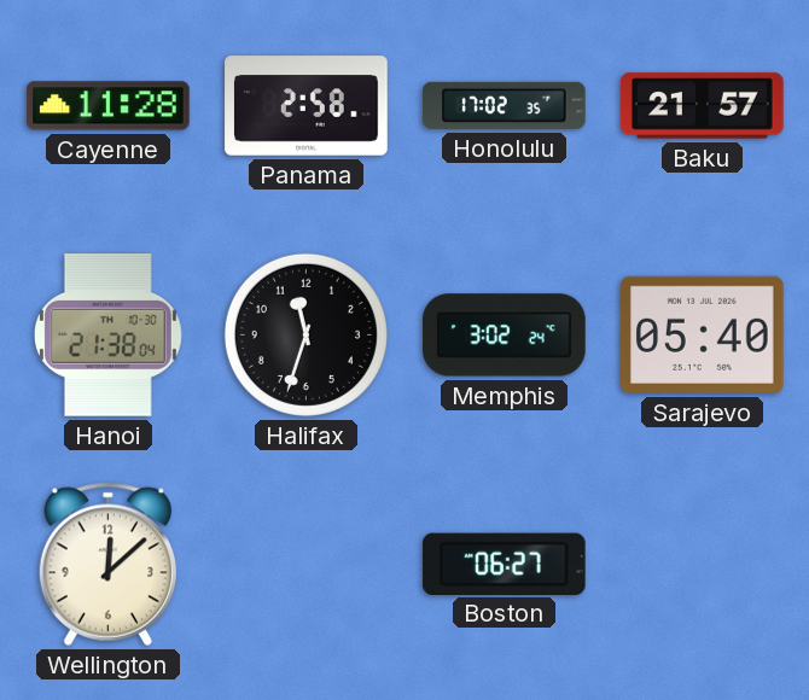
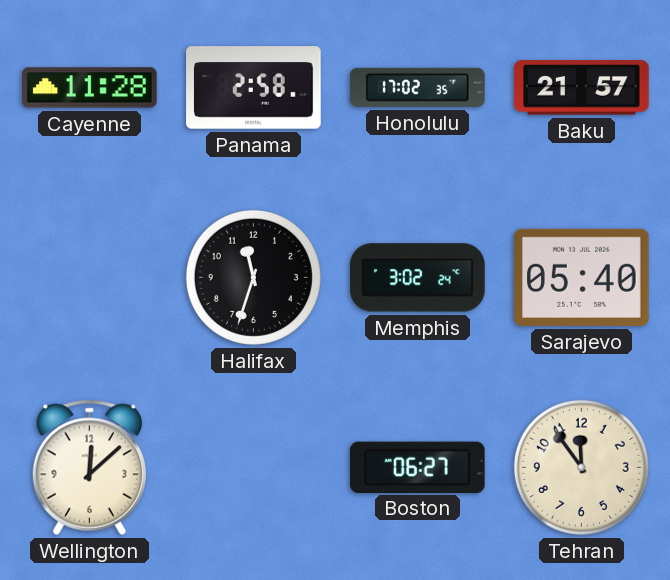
Hanoi: 21:38 -> none
Tehran: none -> 11:54
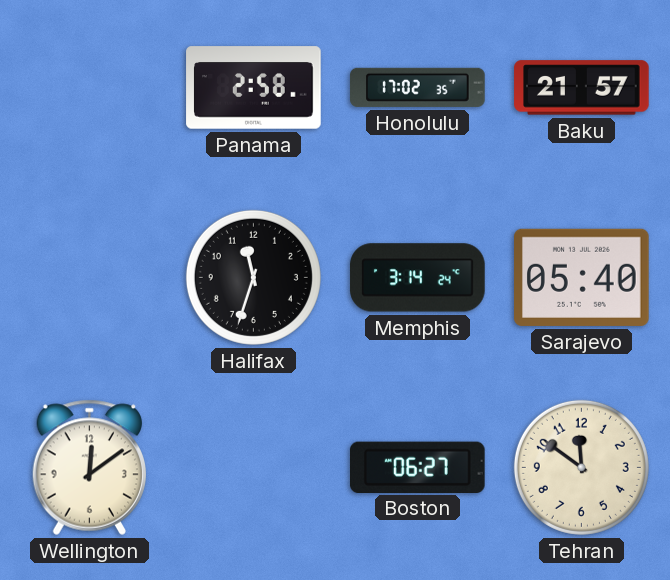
Cayenne: 11:28 -> none
Memphis: 3:02 -> 3:14
Wellington: 12:08 -> 12:09
Tehran: 11:54 -> 11:51
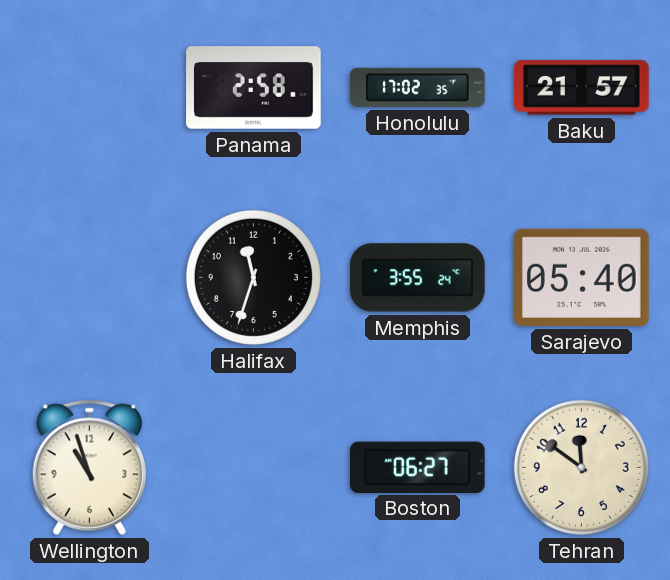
Memphis: 3:14 -> 3:55
Wellington: 12:09 -> 10:57
